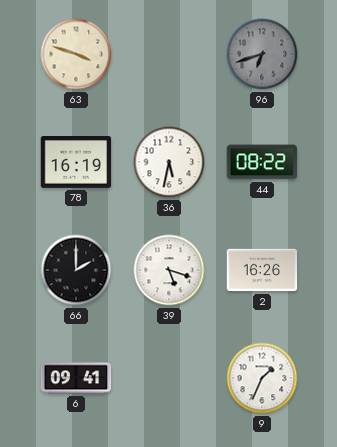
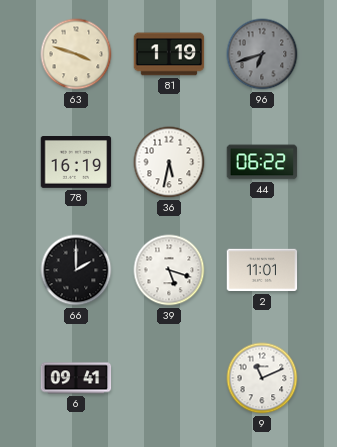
81: none -> 1:19
44: 08:22 -> 06:22
2: 16:26 -> 11:01
9: 1:34 -> 11:11
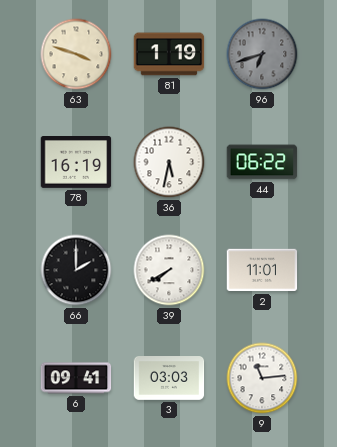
39: 5:18 -> 7:40
3: none -> 03:03
9: 11:11 -> 11:14
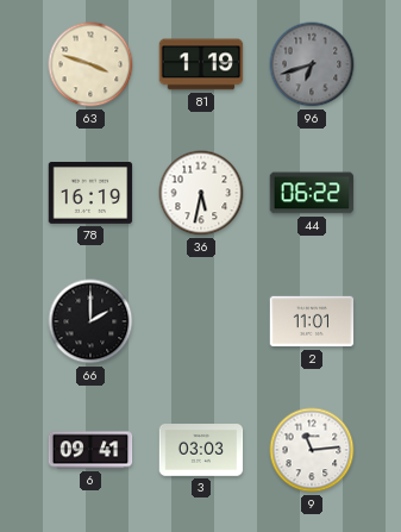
39: 7:40 -> none
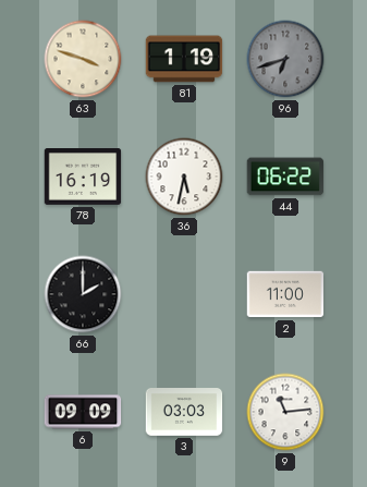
2: 11:01 -> 11:00
6: 09:41 -> 09:09
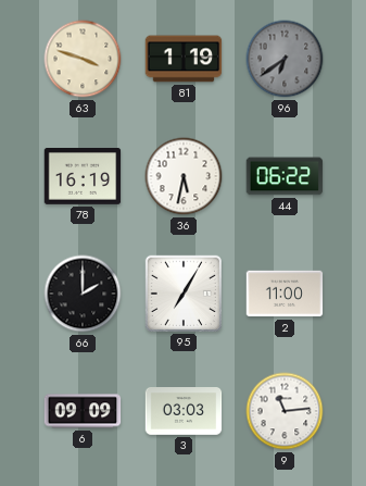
96: 6:42 -> 6:39
95: none -> 7:05
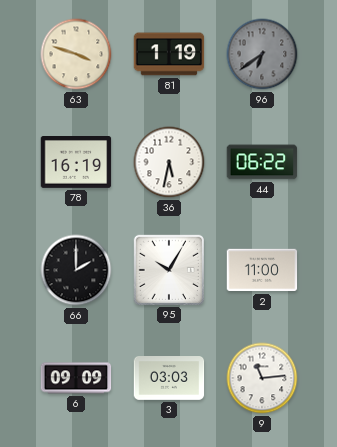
95: 7:05 -> 10:05
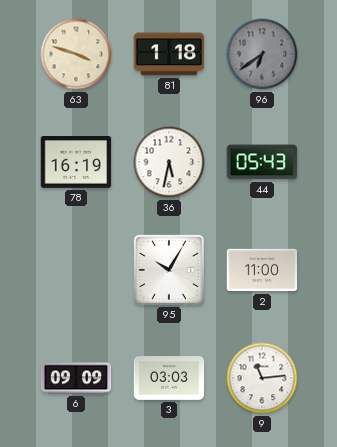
81: 1:19 -> 1:18
44: 06:22 -> 05:43
66: 2:00 -> none
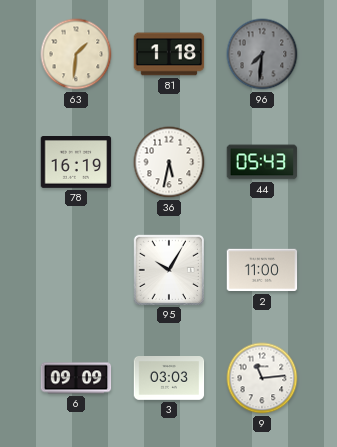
63: 3:48 -> 1:31
96: 6:39 -> 7:31
